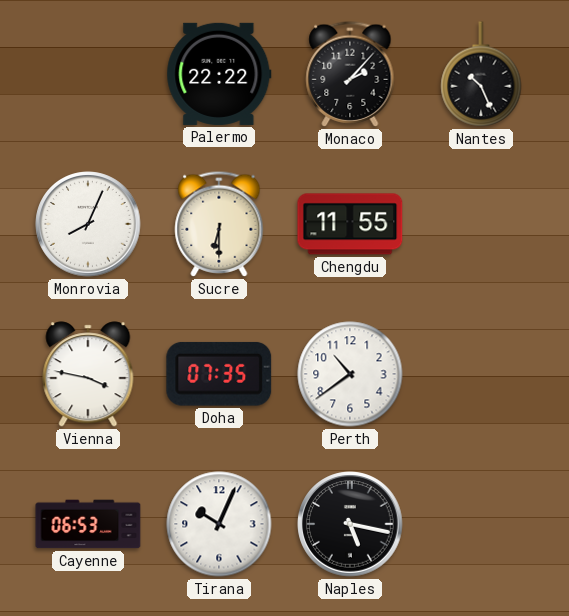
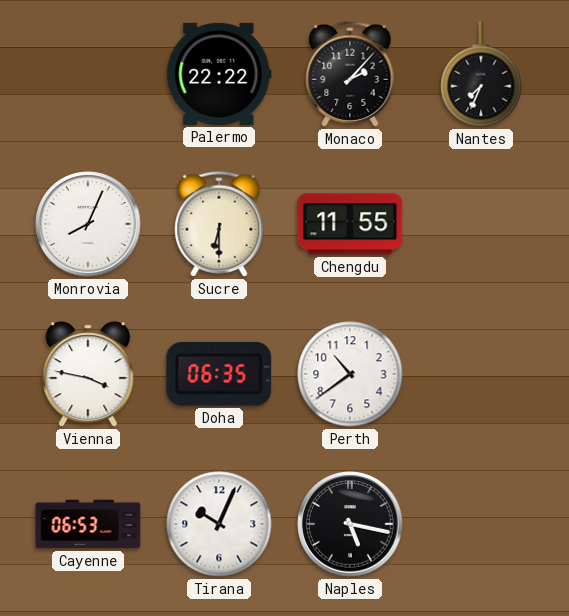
Nantes: 10:26 -> 7:34
Doha: 07:35 -> 06:35
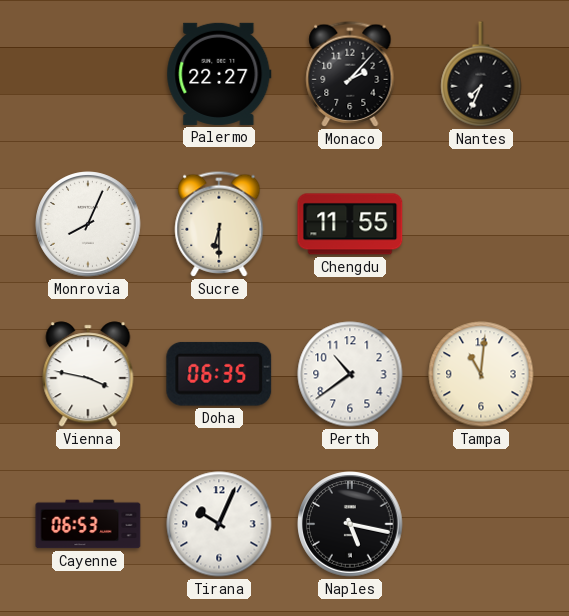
Palermo: 22:22 -> 22:27
Tampa: none -> 11:01
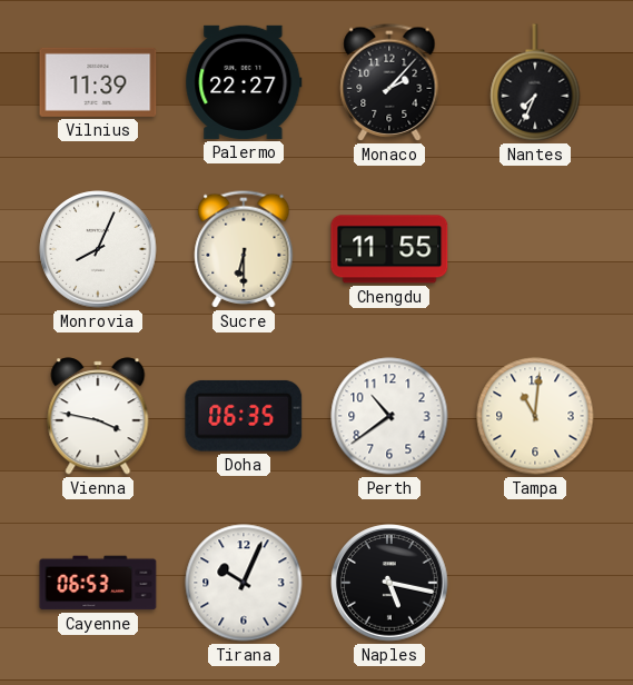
Vilnius: none -> 11:39
